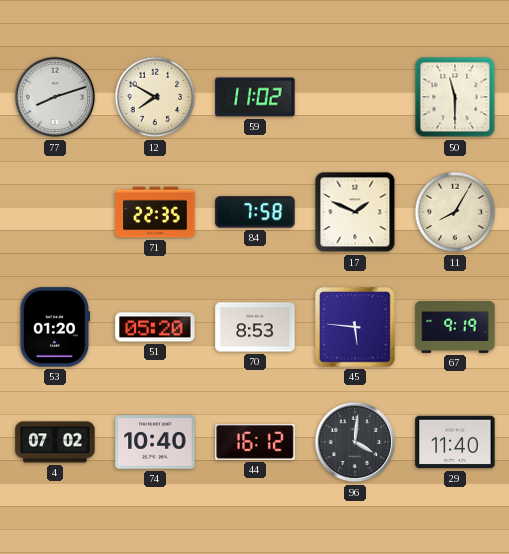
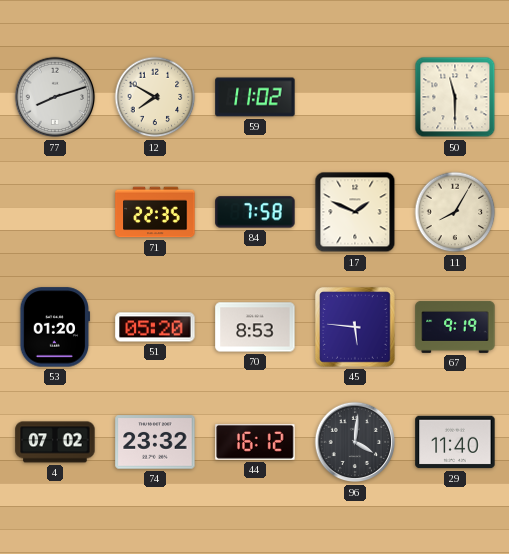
74: 10:40 -> 23:32
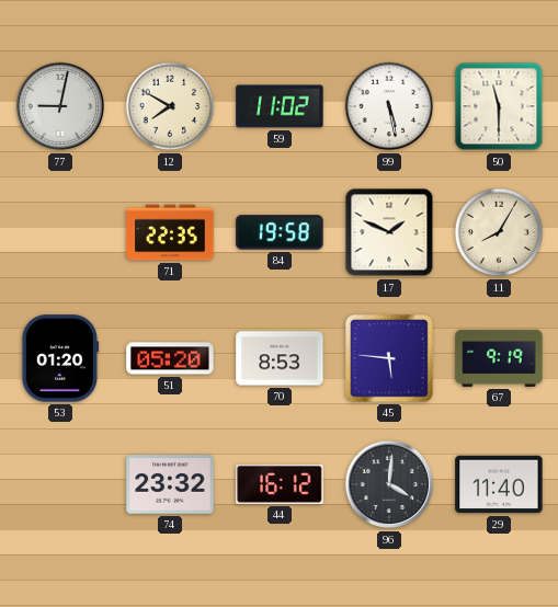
77: 8:12 -> 9:02
99: none -> 5:28
84: 7:58 -> 19:58
4: 07:02 -> none
